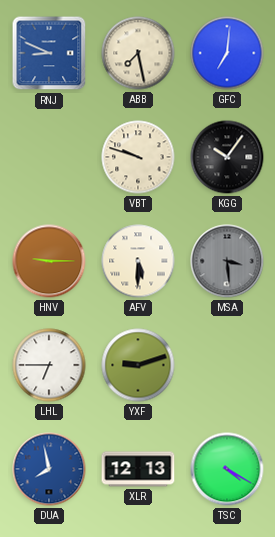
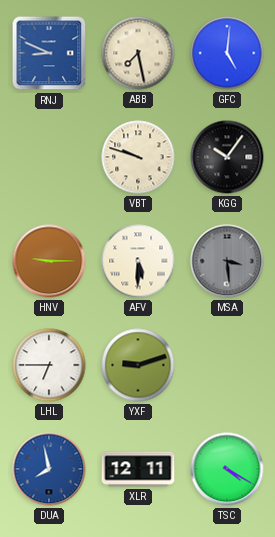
GFC: 7:01 -> 5:01
XLR: 12:13 -> 12:11
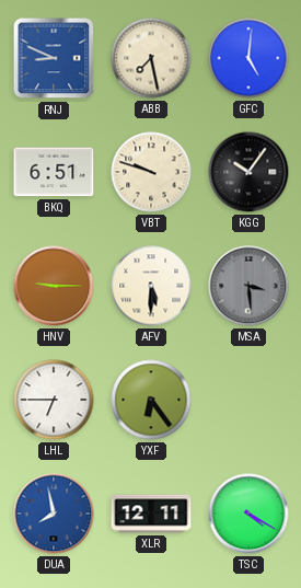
BKQ: none -> 6:51
YXF: 9:12 -> 6:24
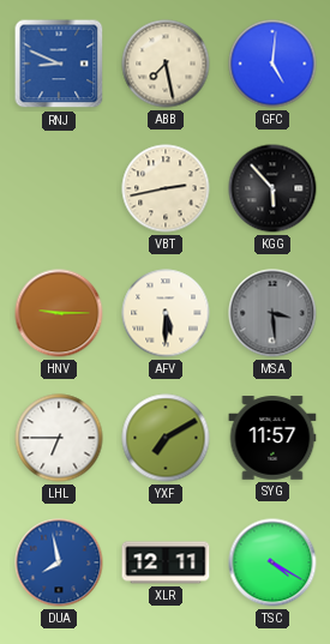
BKQ: 6:51 -> none
VBT: 9:48 -> 2:43
KGG: 10:06 -> 5:53
YXF: 6:24 -> 7:10
SYG: none -> 11:57
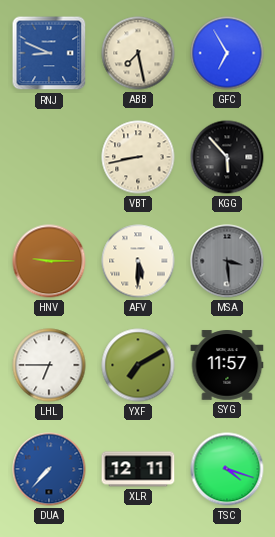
GFC: 5:01 -> 6:55
VBT: 2:43 -> 8:43
DUA: 7:58 -> 7:37
TSC: 4:20 -> 4:18
